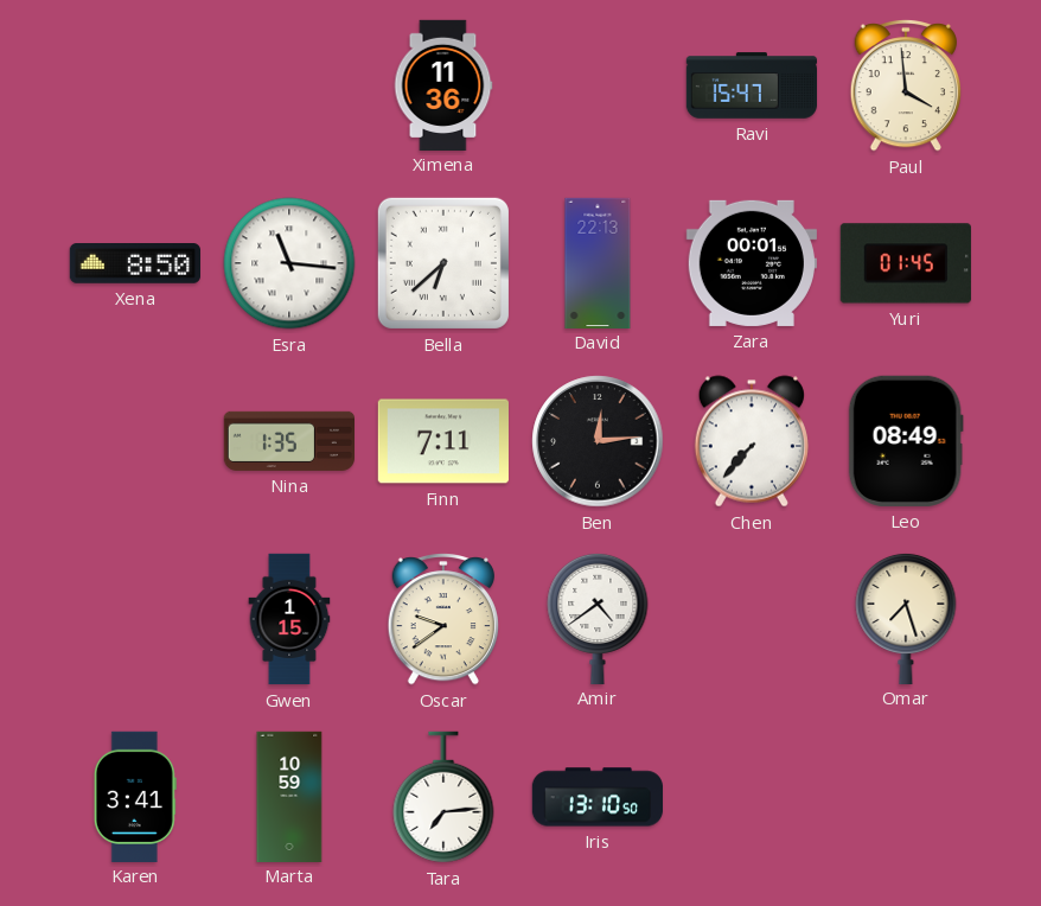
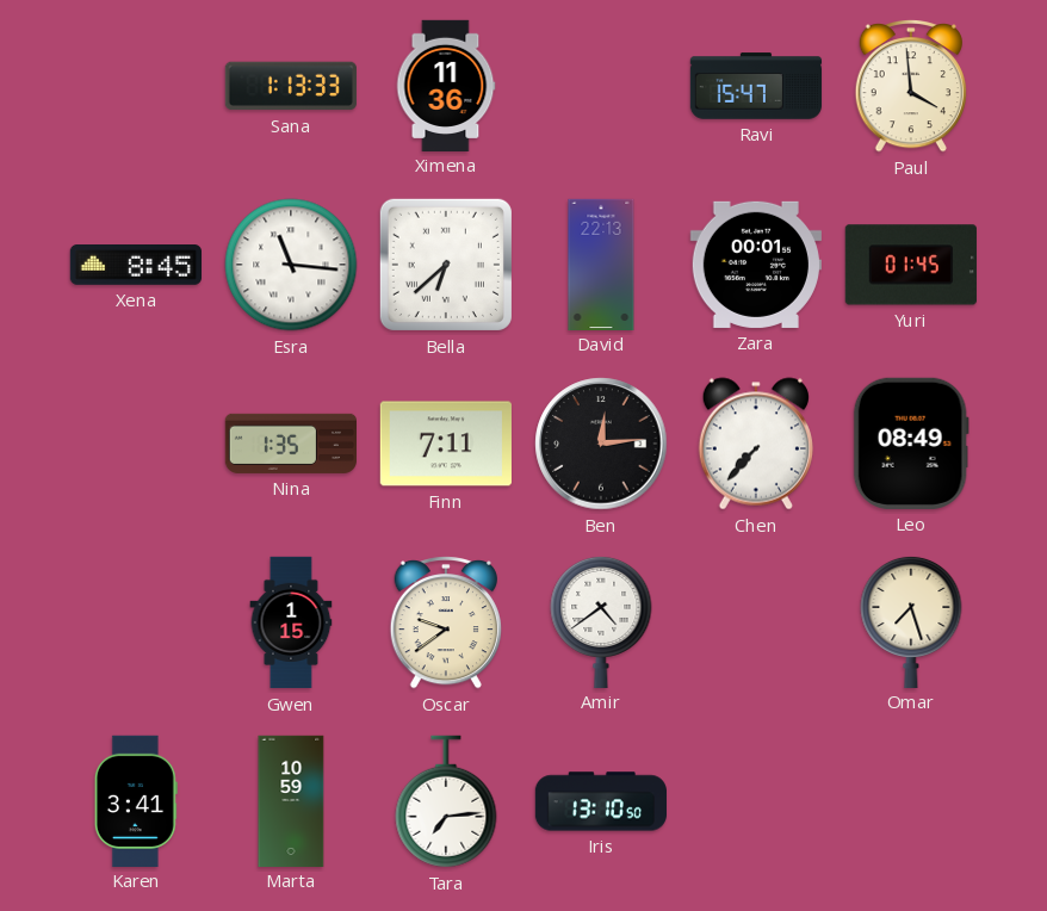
Sana: none -> 1:13
Xena: 8:50 -> 8:45
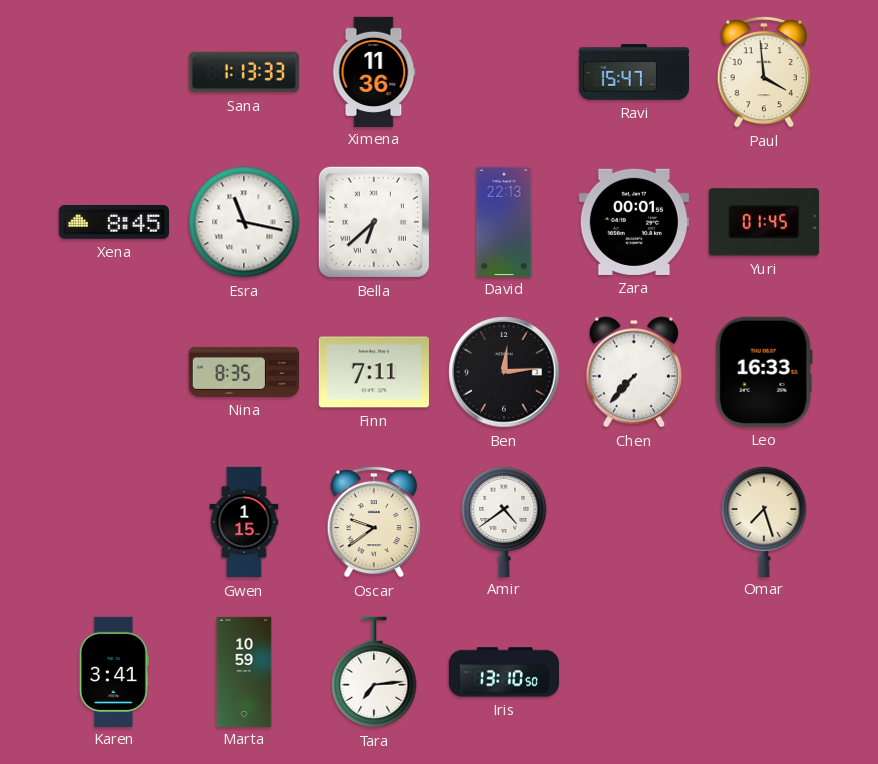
Esra: 11:16 -> 11:17
Nina: 1:35 -> 8:35
Leo: 08:49 -> 16:33
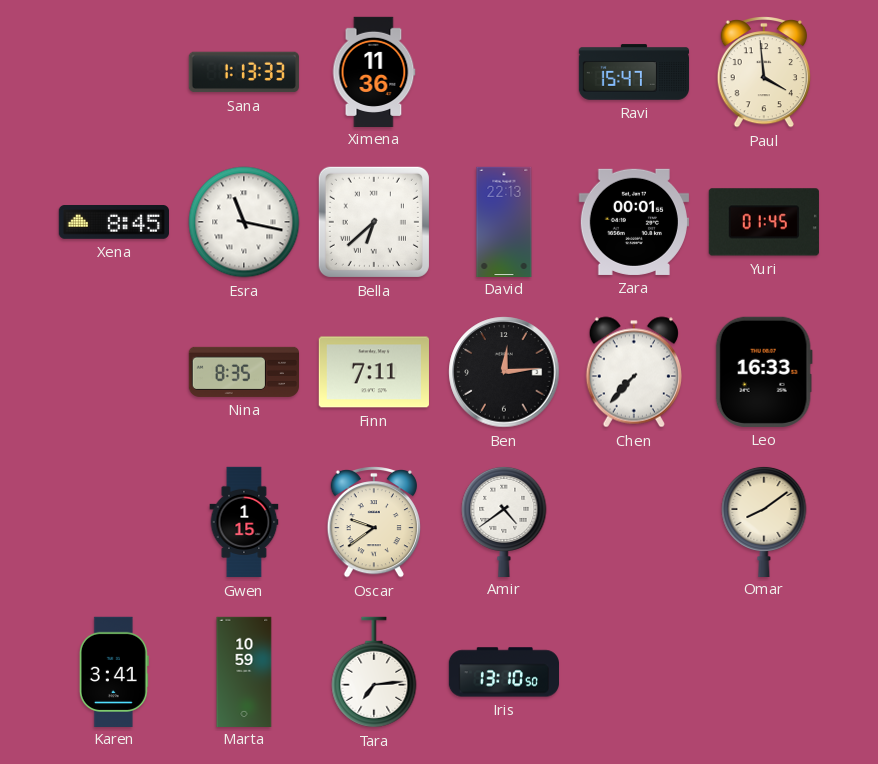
Omar: 7:27 -> 8:09
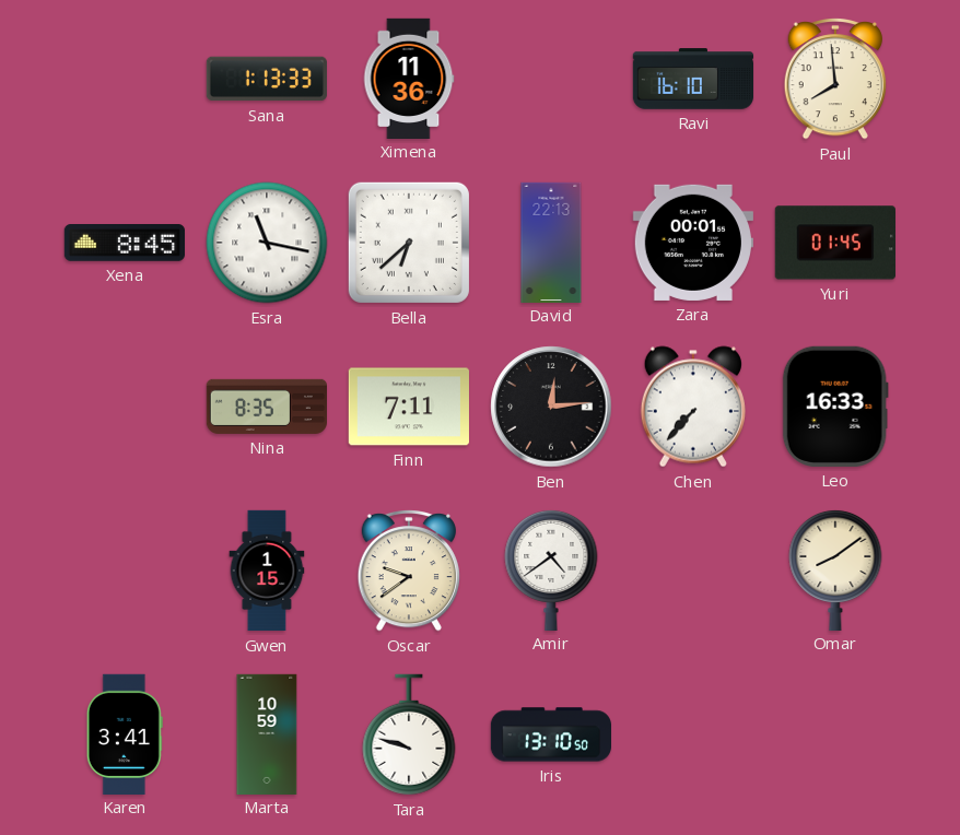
Ravi: 15:47 -> 16:10
Paul: 3:59 -> 7:59
Tara: 7:14 -> 9:48
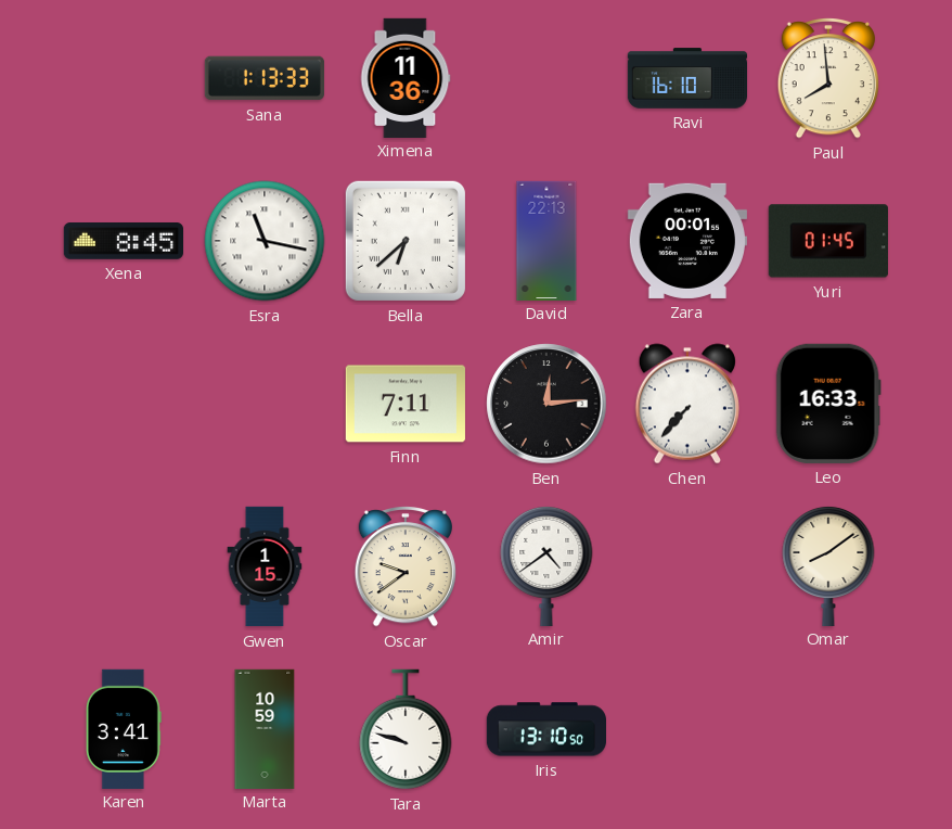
Nina: 8:35 -> none
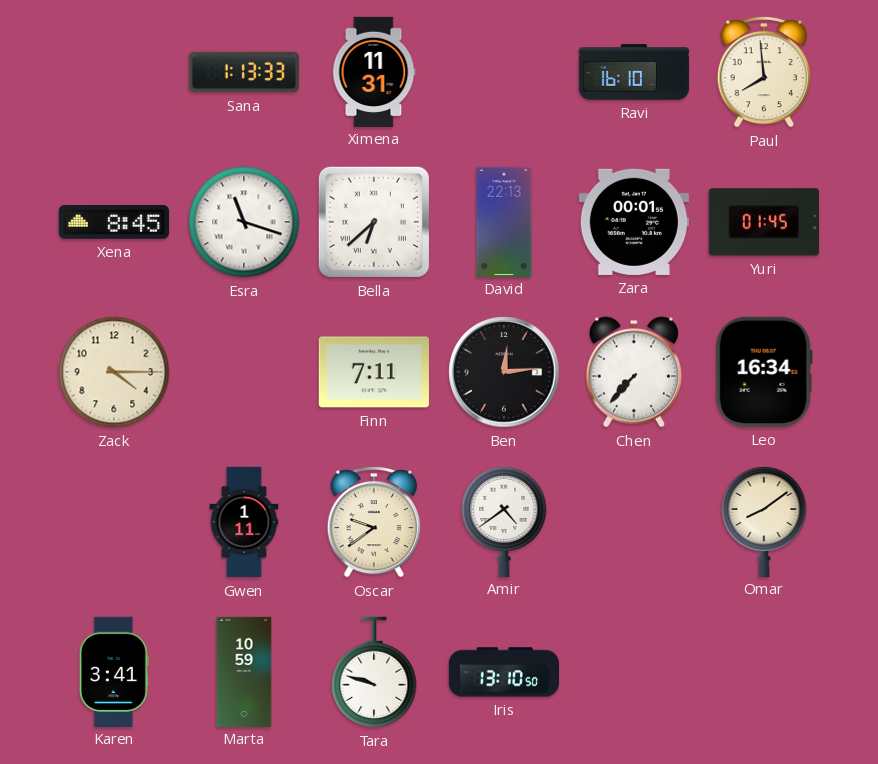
Ximena: 11:36 -> 11:31
Esra: 11:17 -> 11:18
Zack: none -> 4:15
Leo: 16:33 -> 16:34
Gwen: 1:15 -> 1:11
